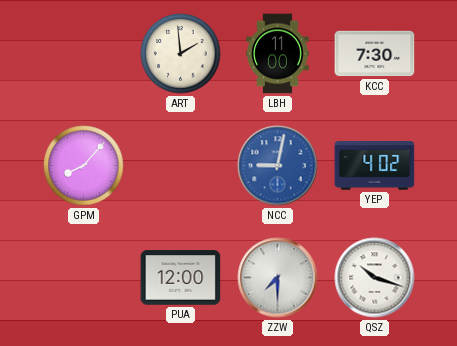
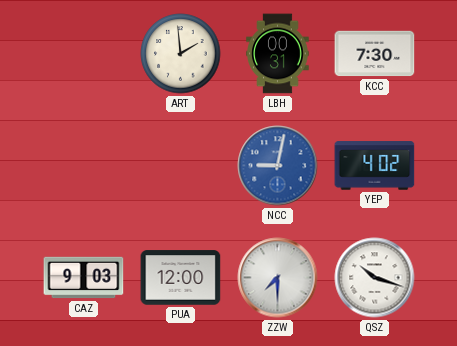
LBH: 11:00 -> 00:31
GPM: 8:07 -> none
CAZ: none -> 9:03
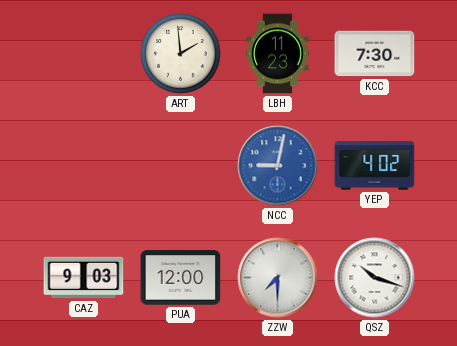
LBH: 00:31 -> 11:23
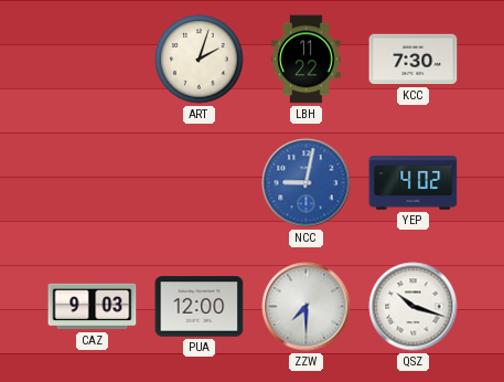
ART: 1:59 -> 2:03
LBH: 11:23 -> 11:22
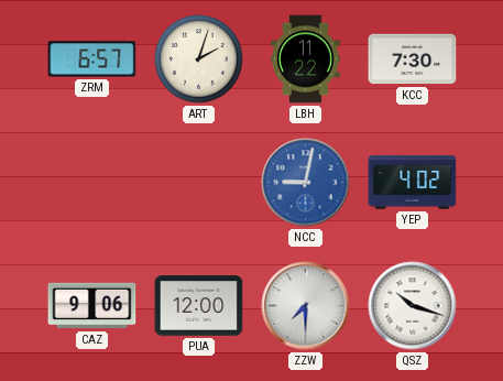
ZRM: none -> 6:57
CAZ: 9:03 -> 9:06
